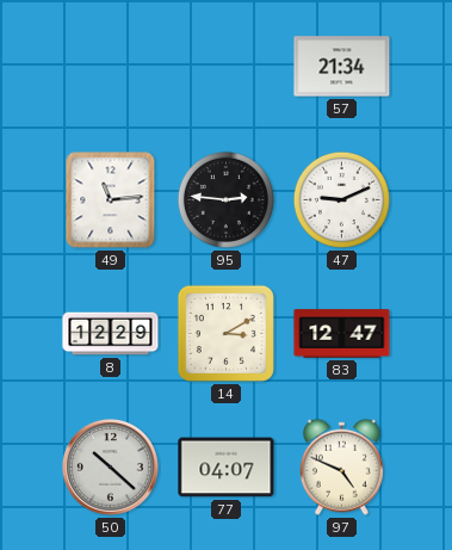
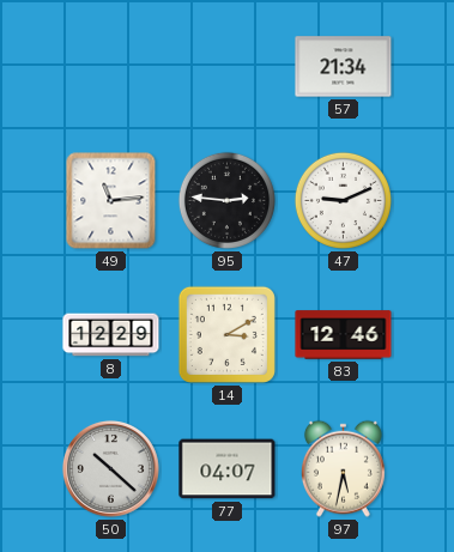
83: 12:47 -> 12:46
97: 4:49 -> 5:32
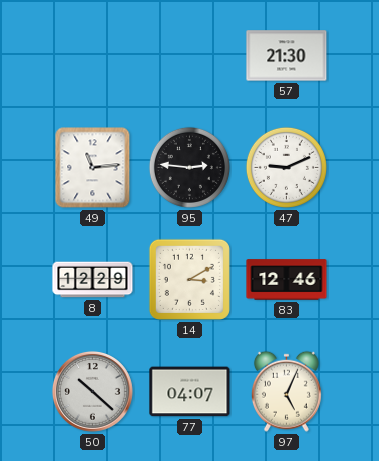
57: 21:34 -> 21:30
97: 5:32 -> 5:04
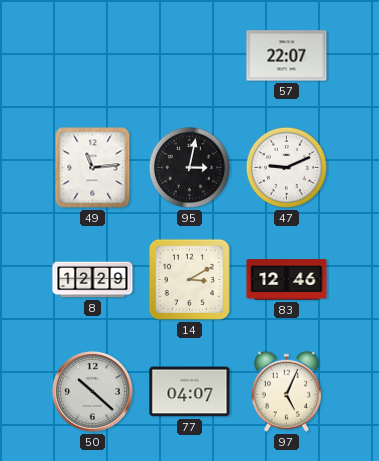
57: 21:30 -> 22:07
95: 2:46 -> 3:02
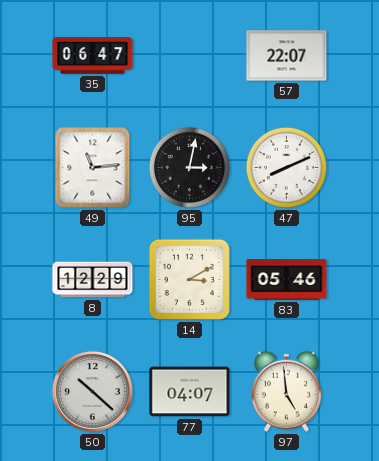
35: none -> 06:47
47: 9:11 -> 8:11
83: 12:46 -> 05:46
97: 5:04 -> 4:59
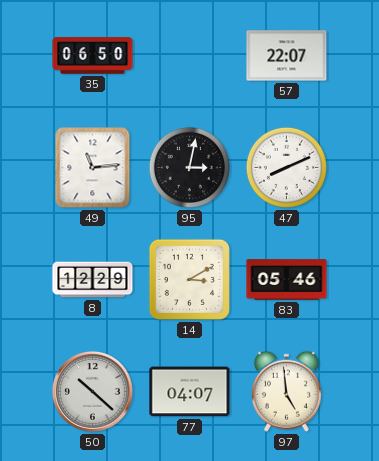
35: 06:47 -> 06:50
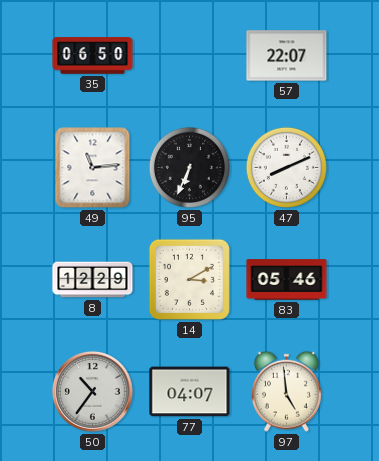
95: 3:02 -> 6:34
50: 10:22 -> 10:36
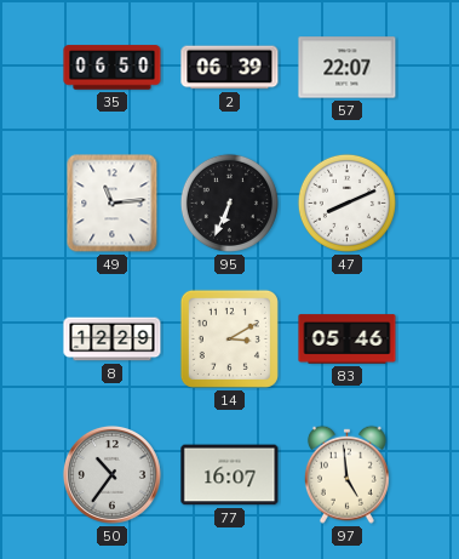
2: none -> 06:39
77: 04:07 -> 16:07
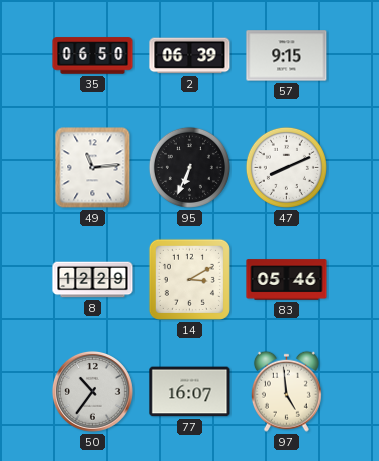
57: 22:07 -> 9:15
